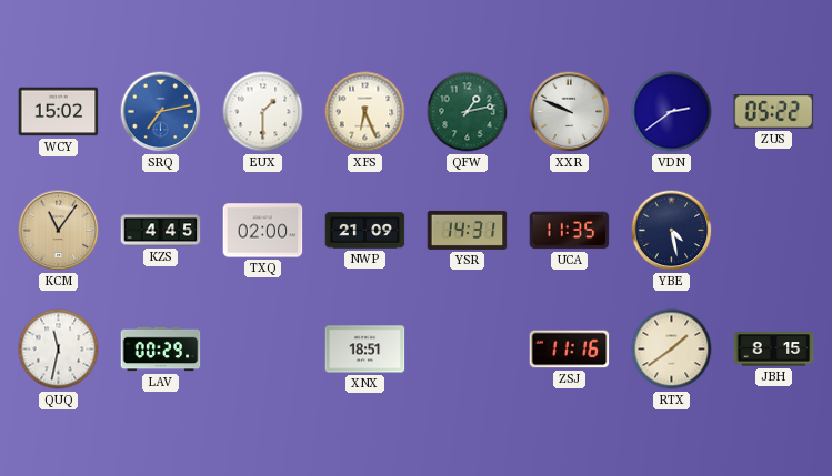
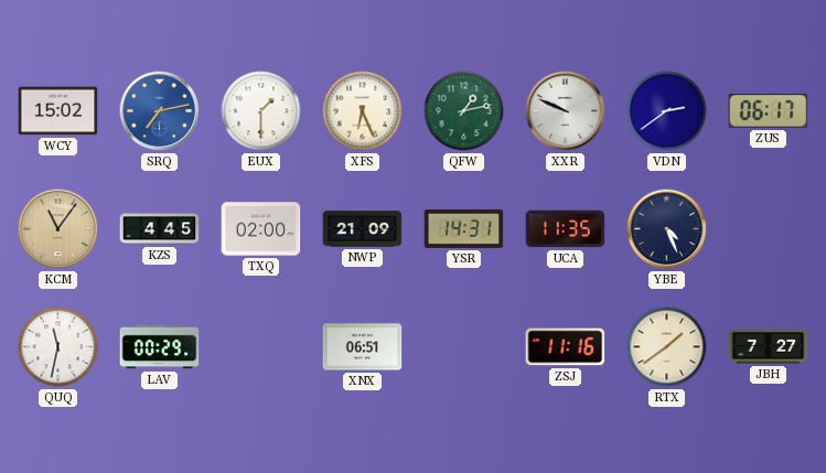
ZUS: 05:22 -> 06:17
YBE: 4:28 -> 4:26
XNX: 18:51 -> 06:51
JBH: 8:15 -> 7:27
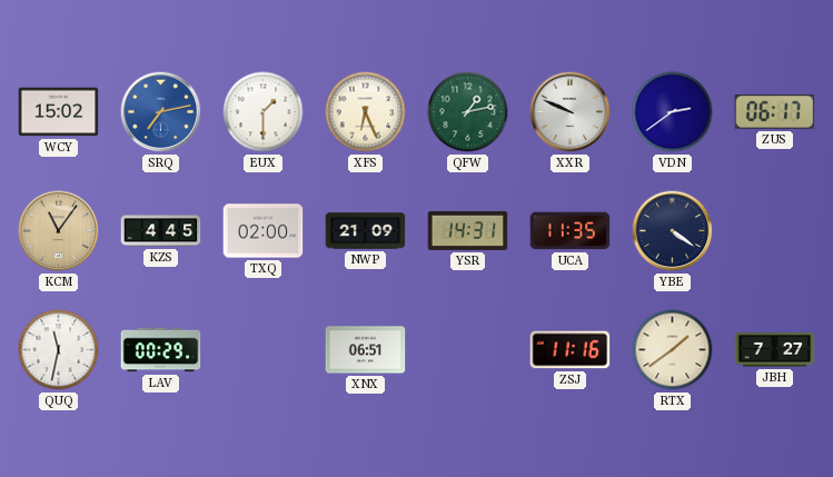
YBE: 4:26 -> 4:21
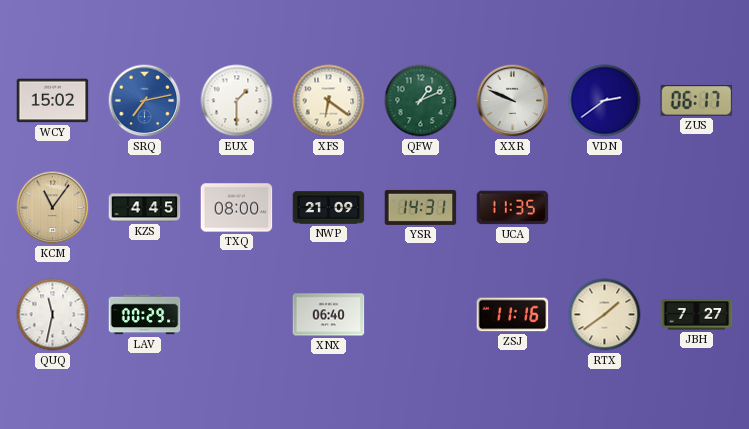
XFS: 6:26 -> 6:21
QFW: 1:13 -> 1:11
TXQ: 02:00 -> 08:00
YBE: 4:21 -> none
XNX: 06:51 -> 06:40
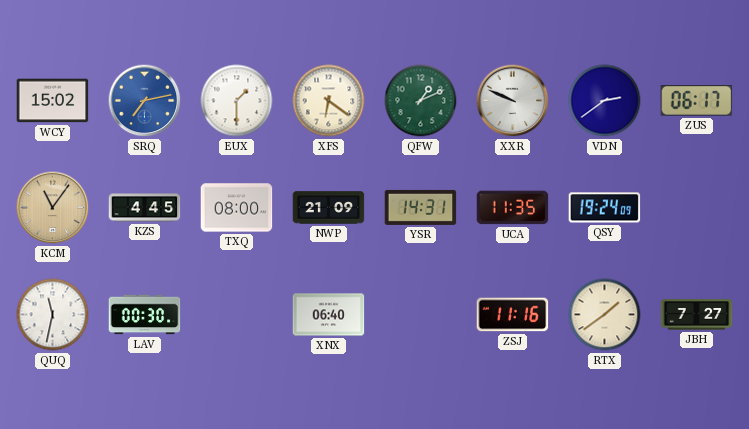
QSY: none -> 19:24
LAV: 00:29 -> 00:30
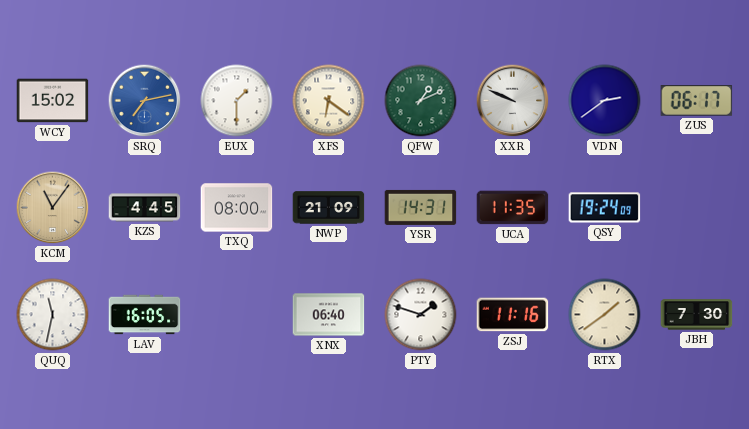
LAV: 00:30 -> 16:05
PTY: none -> 1:48
JBH: 7:27 -> 7:30
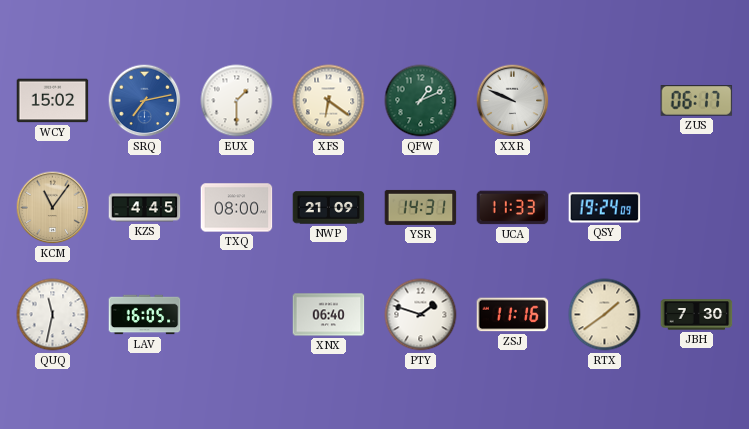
VDN: 2:39 -> none
UCA: 11:35 -> 11:33
